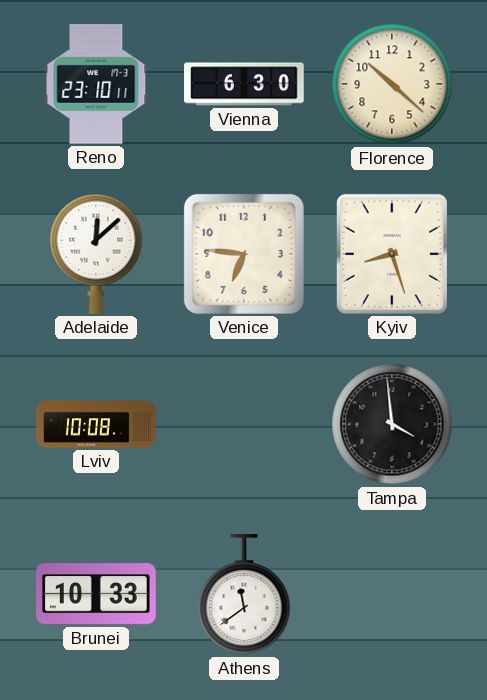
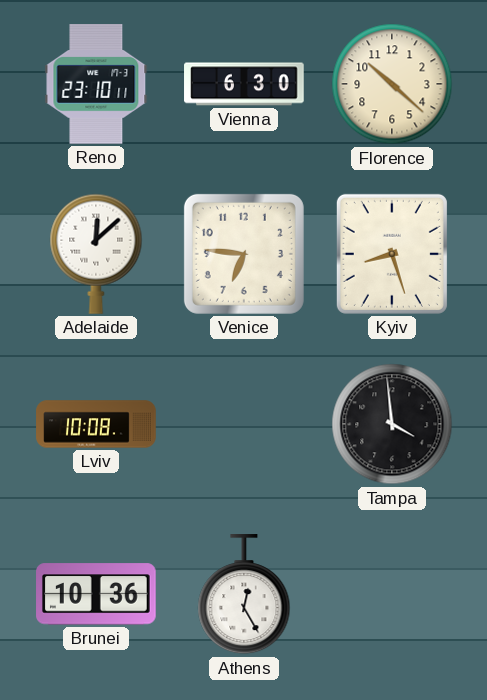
Brunei: 10:33 -> 10:36
Athens: 11:39 -> 12:25
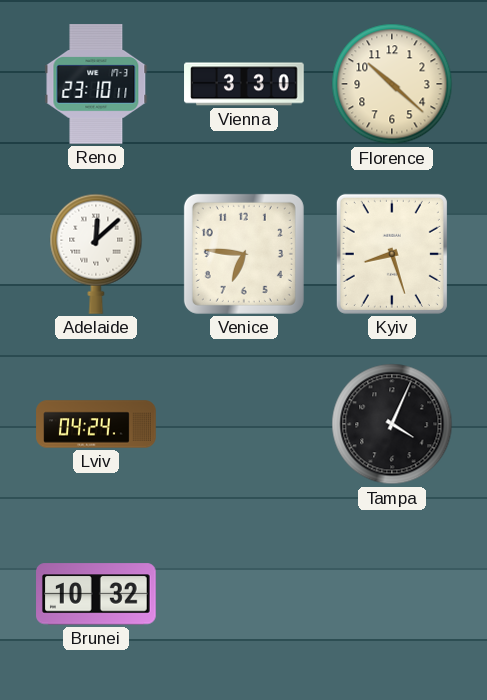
Vienna: 6:30 -> 3:30
Lviv: 10:08 -> 04:24
Tampa: 3:59 -> 4:04
Brunei: 10:36 -> 10:32
Athens: 12:25 -> none
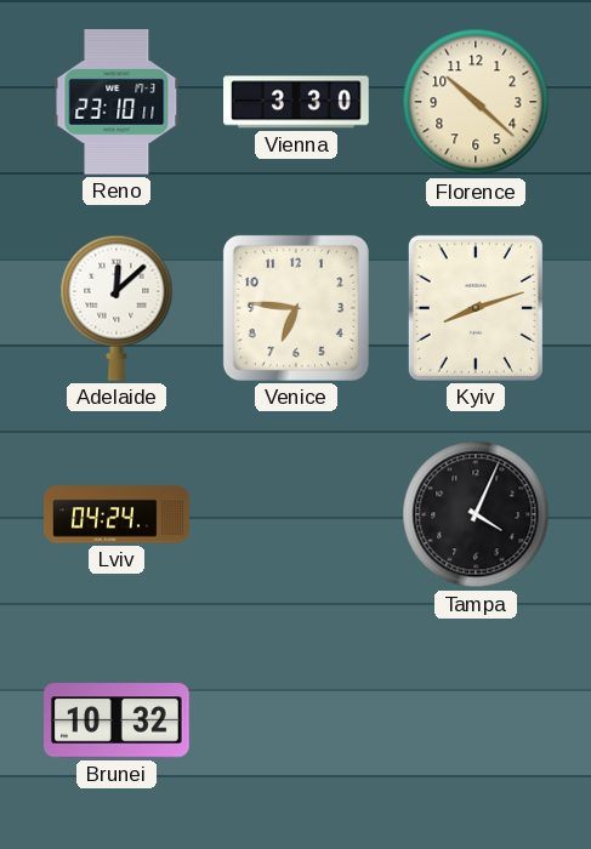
Kyiv: 8:27 -> 8:12
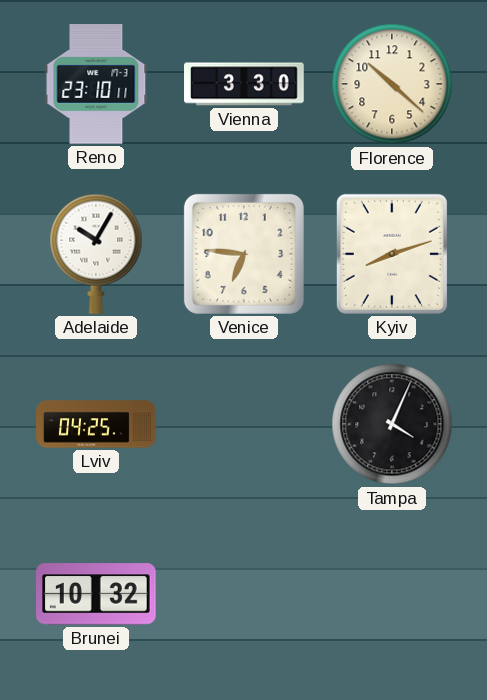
Adelaide: 12:08 -> 10:05
Lviv: 04:24 -> 04:25
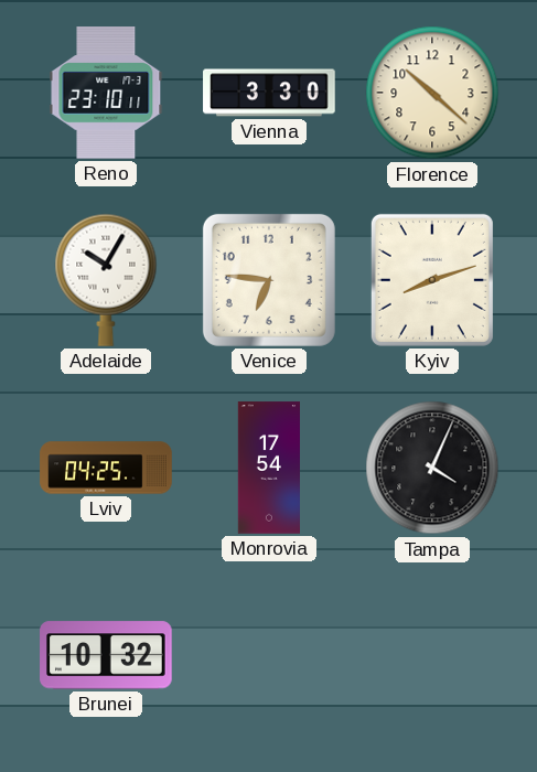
Monrovia: none -> 17:54
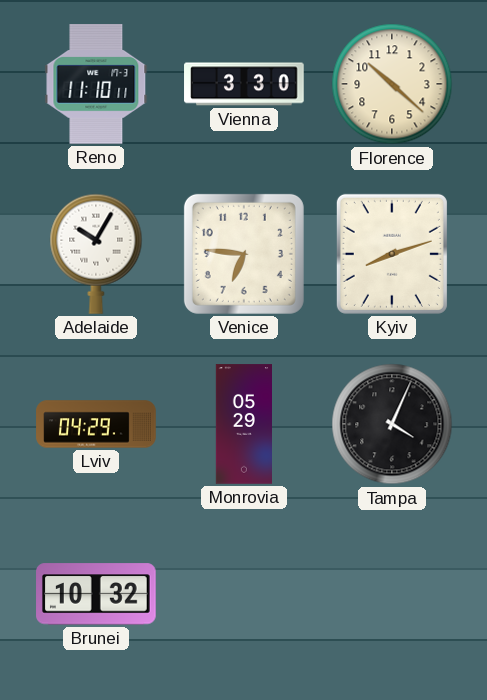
Reno: 23:10 -> 11:10
Lviv: 04:25 -> 04:29
Monrovia: 17:54 -> 05:29
